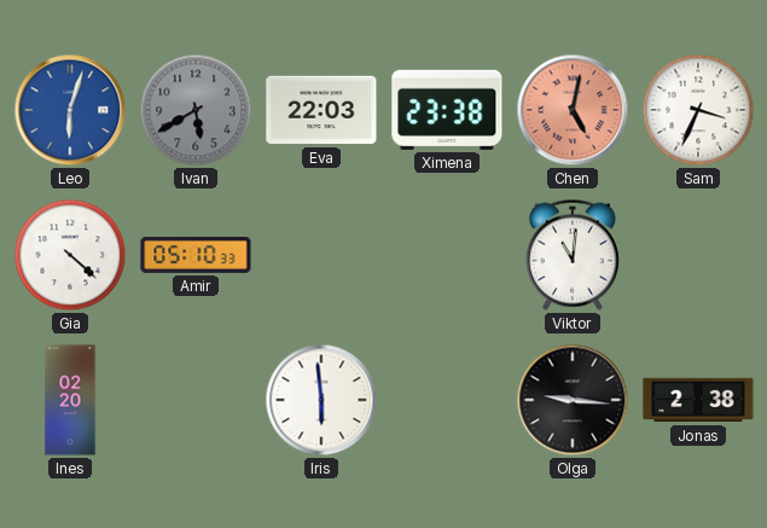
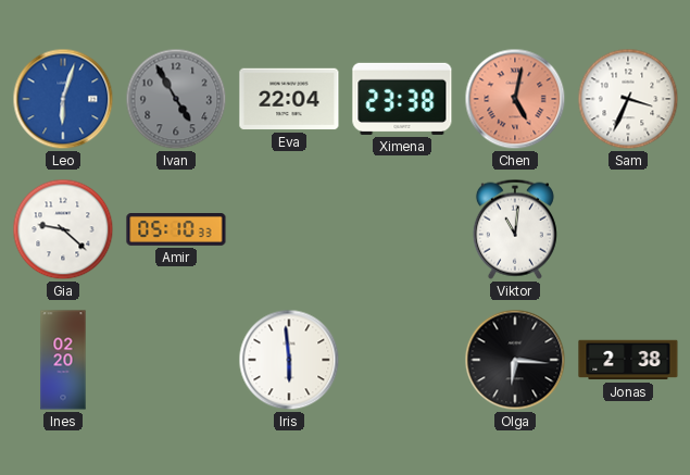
Ivan: 5:40 -> 4:55
Eva: 22:03 -> 22:04
Gia: 4:22 -> 9:22
Olga: 9:16 -> 6:16
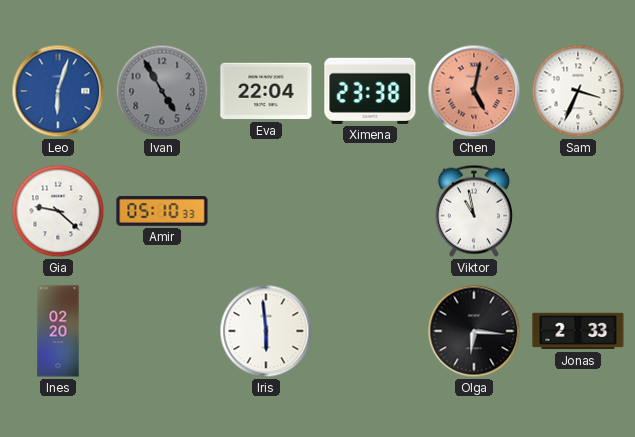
Viktor: 11:01 -> 10:58
Jonas: 2:38 -> 2:33
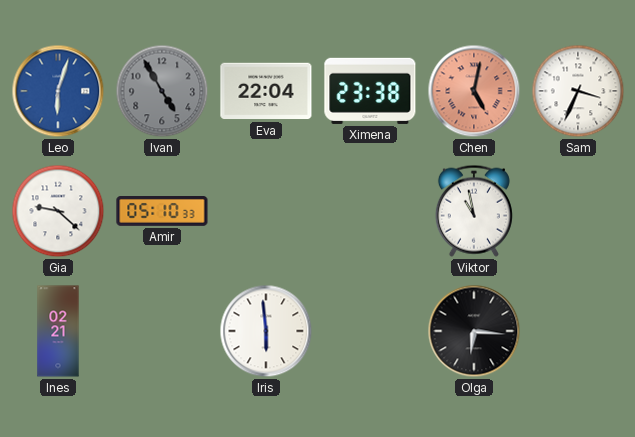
Ines: 02:20 -> 02:21
Jonas: 2:33 -> none
